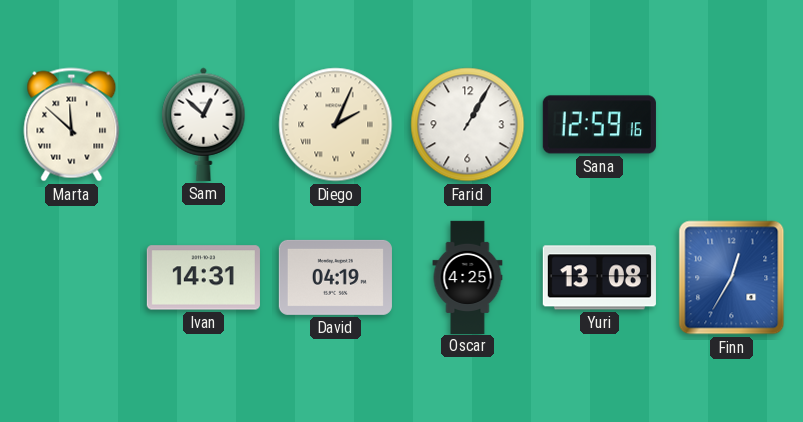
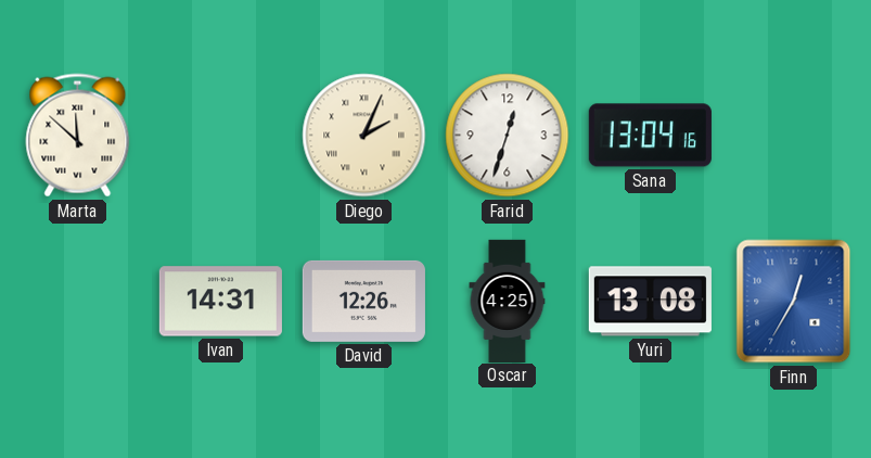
Sam: 12:52 -> none
Farid: 1:05 -> 12:33
Sana: 12:59 -> 13:04
David: 04:19 -> 12:26
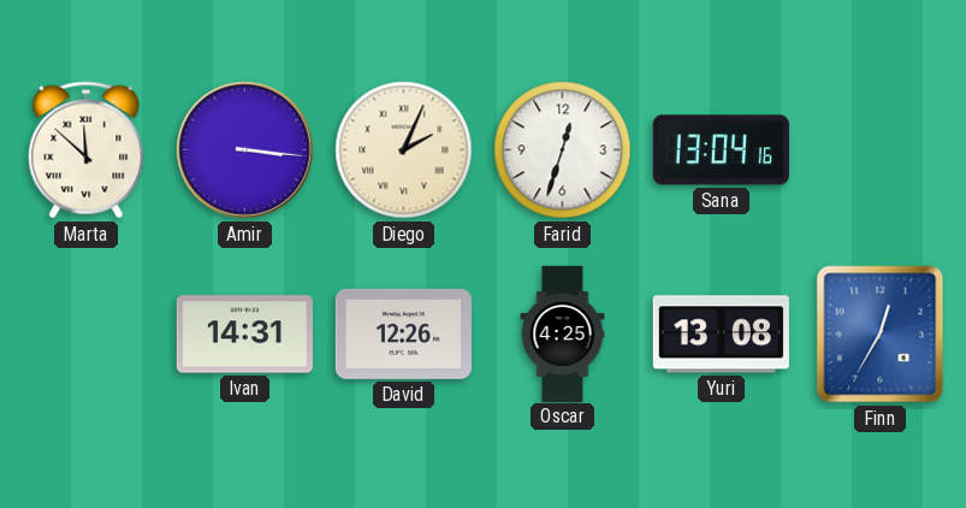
Amir: none -> 3:16
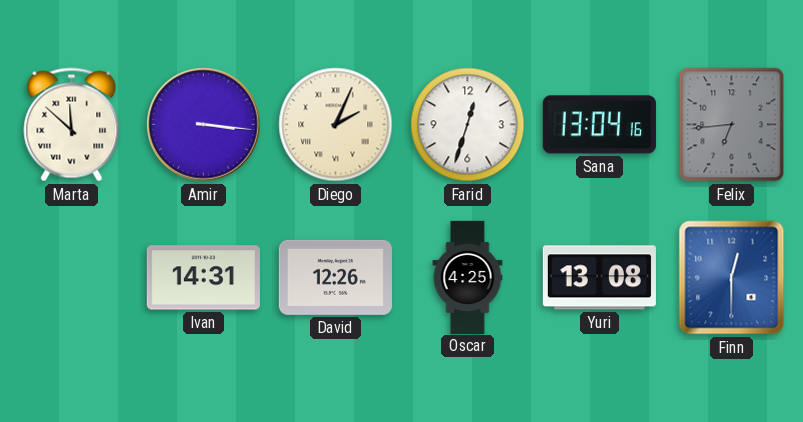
Felix: none -> 6:44
Finn: 12:35 -> 12:30
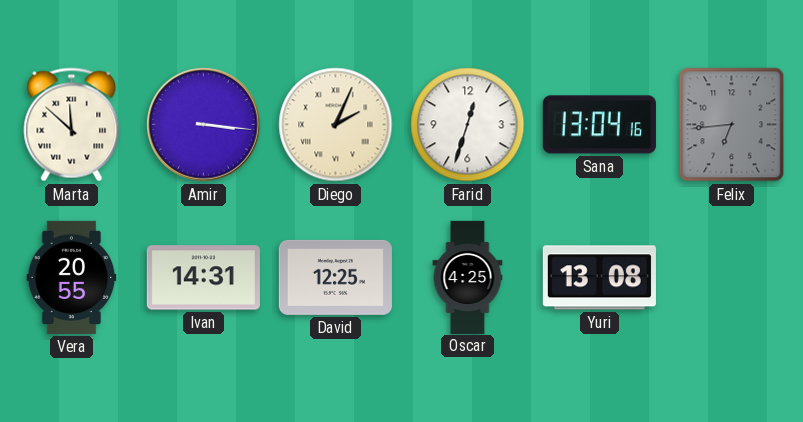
Vera: none -> 20:55
David: 12:26 -> 12:25
Finn: 12:30 -> none
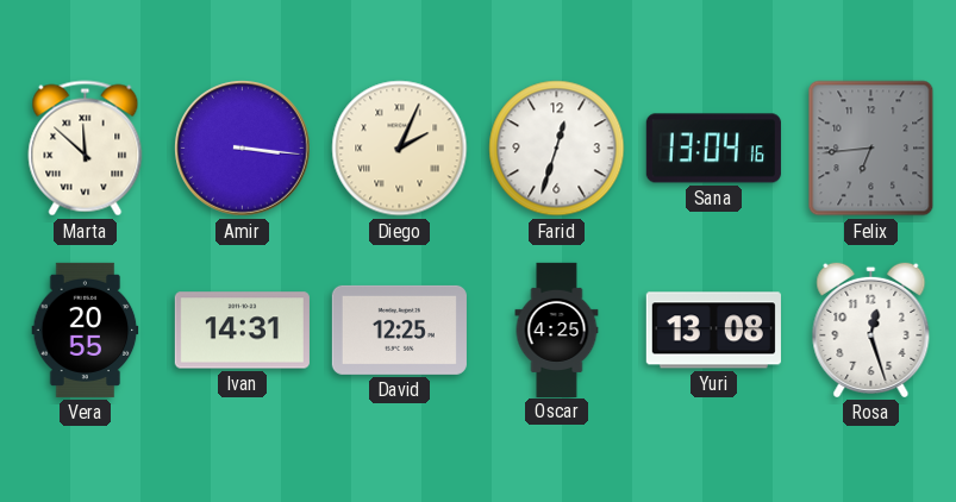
Rosa: none -> 12:27
